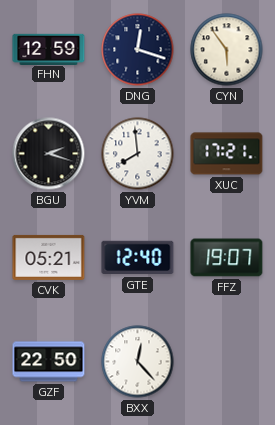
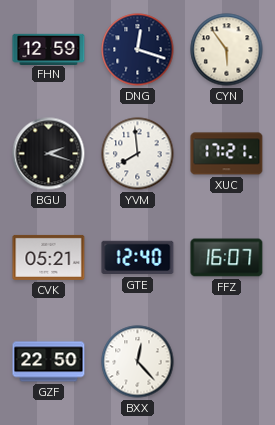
FFZ: 19:07 -> 16:07
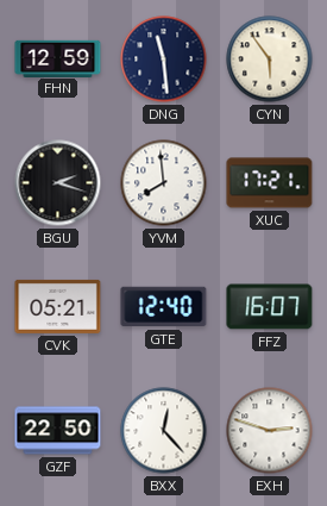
DNG: 12:18 -> 11:29
EXH: none -> 2:48
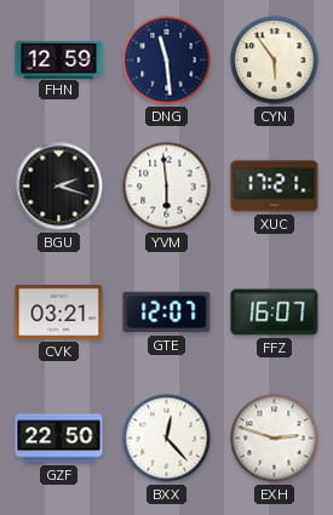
YVM: 7:59 -> 5:59
CVK: 05:21 -> 03:21
GTE: 12:40 -> 12:07
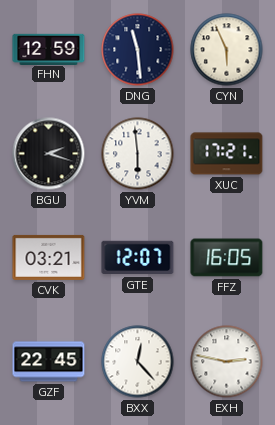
CYN: 5:54 -> 5:56
FFZ: 16:07 -> 16:05
GZF: 22:50 -> 22:45
EXH: 2:48 -> 2:47
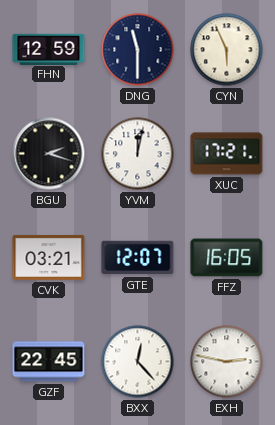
DNG: 11:29 -> 11:30
YVM: 5:59 -> 12:02
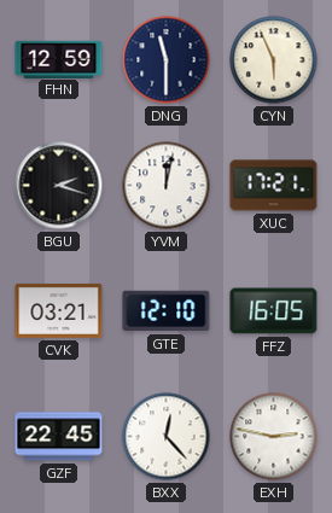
GTE: 12:07 -> 12:10
